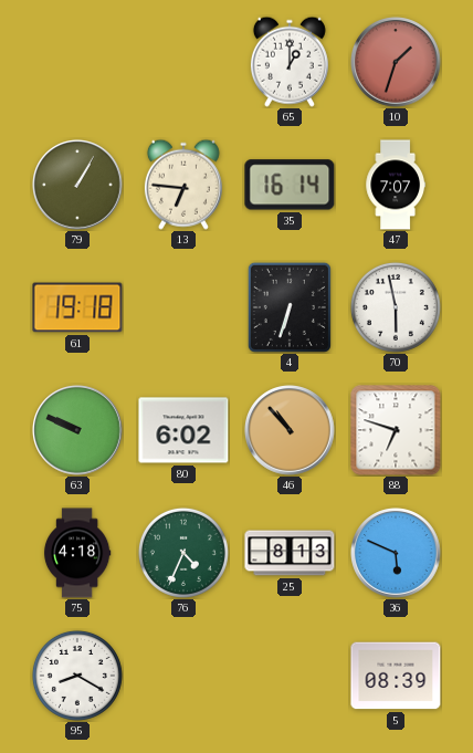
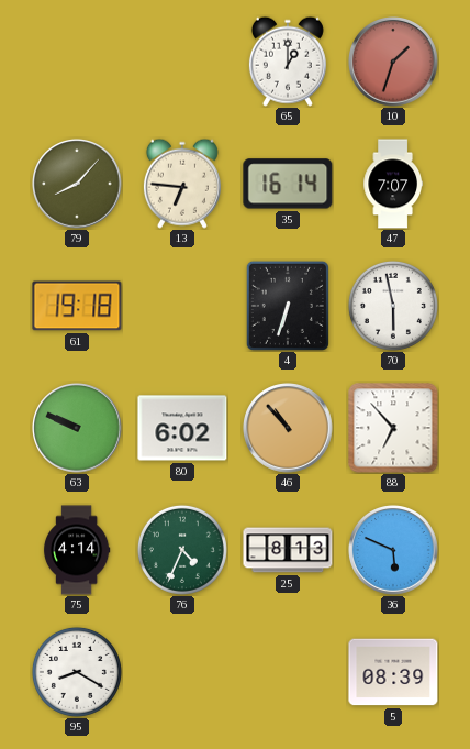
79: 1:05 -> 8:07
88: 6:48 -> 6:53
75: 4:18 -> 4:14
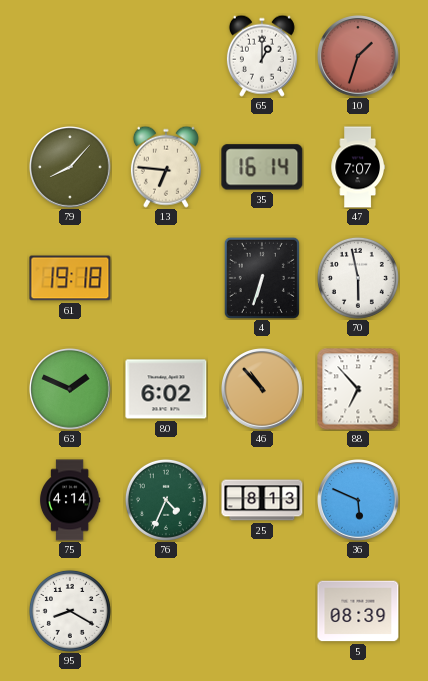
63: 9:49 -> 1:49
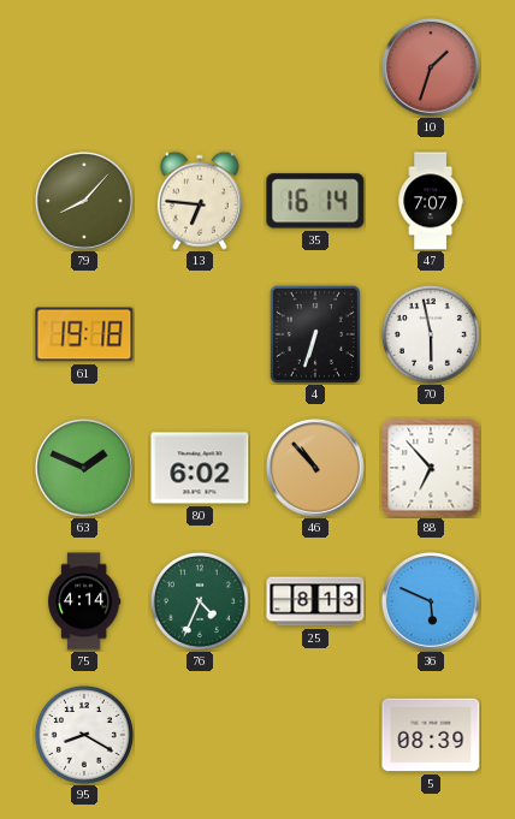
65: 1:00 -> none
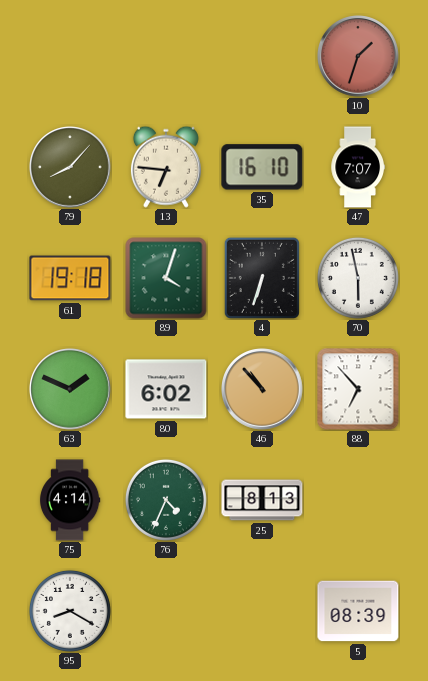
35: 16:14 -> 16:10
89: none -> 4:03
36: 5:49 -> none
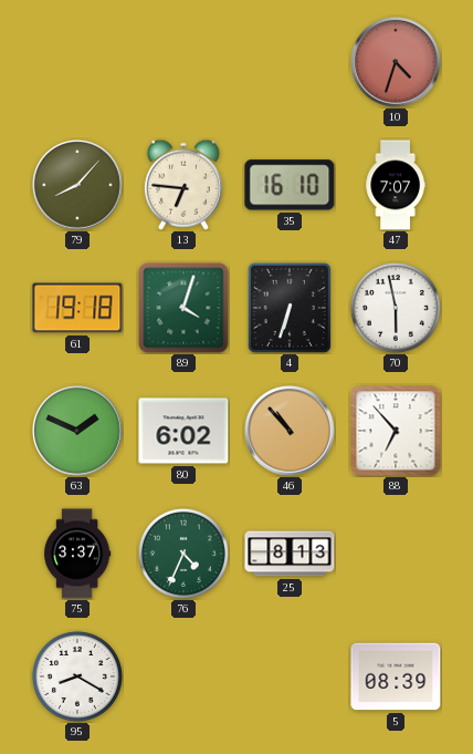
10: 1:33 -> 4:33
75: 4:14 -> 3:37
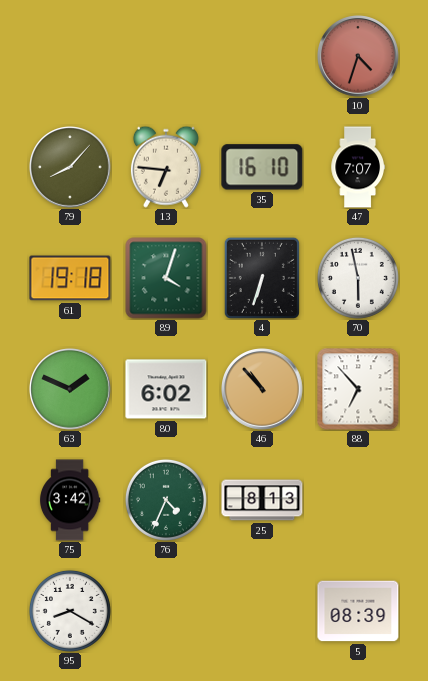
75: 3:37 -> 3:42
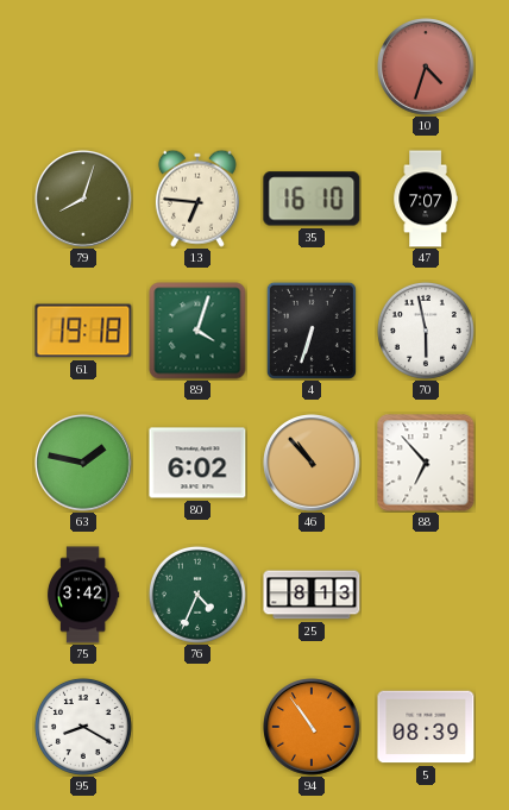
79: 8:07 -> 8:03
63: 1:49 -> 1:47
94: none -> 10:54
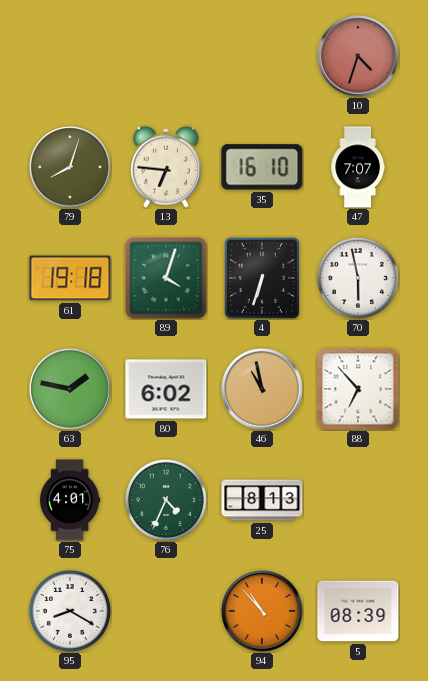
46: 10:53 -> 10:58
75: 3:42 -> 4:01
94: 10:54 -> 10:53
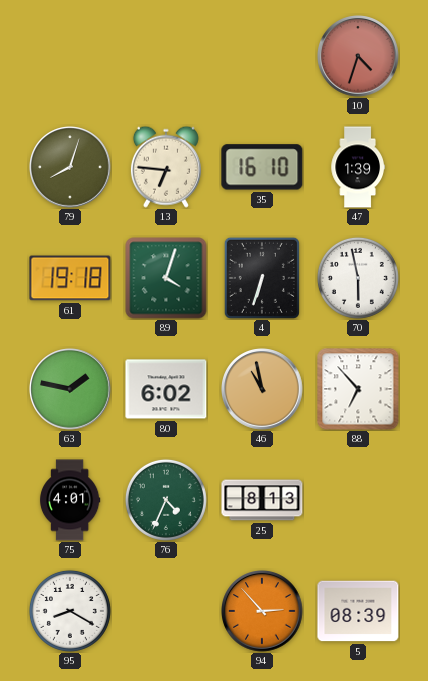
47: 7:07 -> 1:39
94: 10:53 -> 2:53
